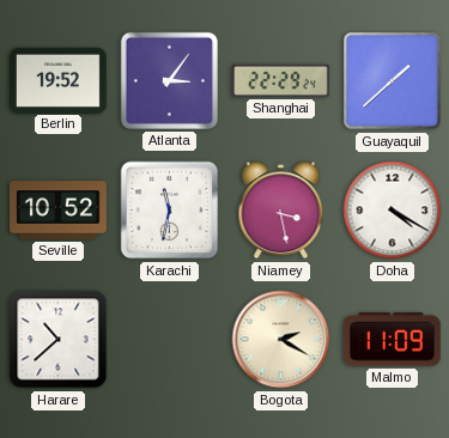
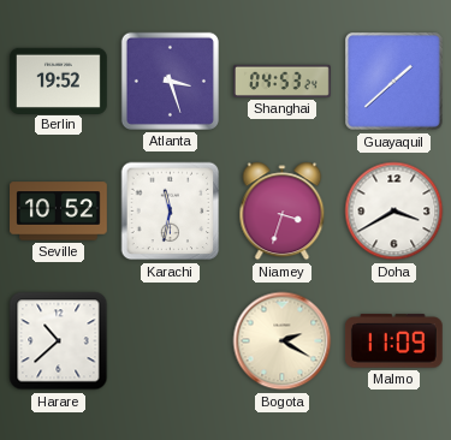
Atlanta: 3:06 -> 3:27
Shanghai: 22:29 -> 04:53
Niamey: 3:28 -> 3:33
Doha: 4:20 -> 3:40
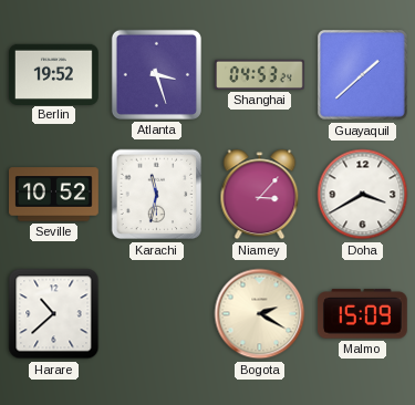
Niamey: 3:33 -> 3:07
Malmo: 11:09 -> 15:09
